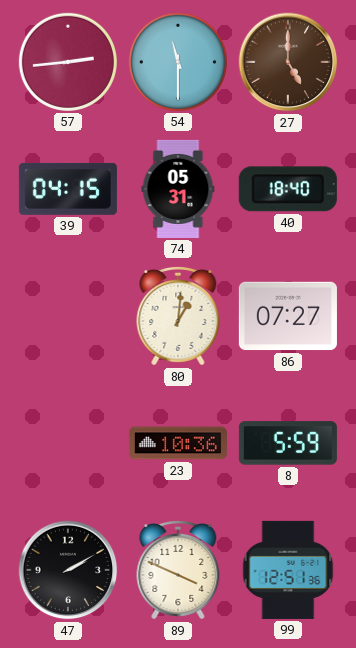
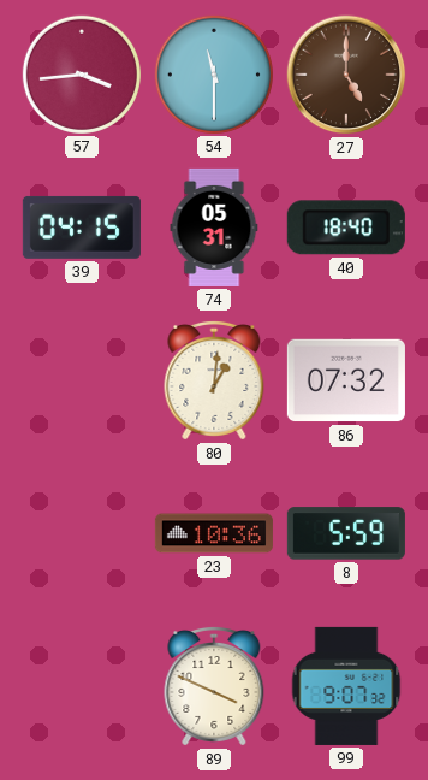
57: 2:44 -> 3:44
86: 07:27 -> 07:32
47: 2:10 -> none
99: 12:51 -> 9:07
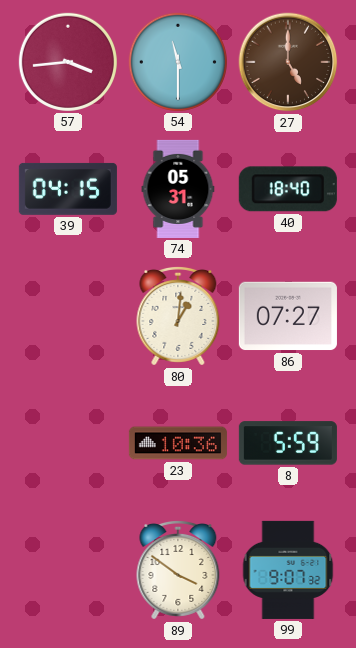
86: 07:32 -> 07:27
89: 3:49 -> 3:51
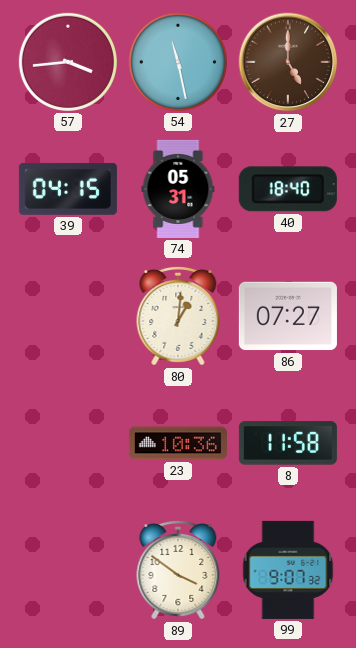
54: 11:30 -> 11:28
8: 5:59 -> 11:58
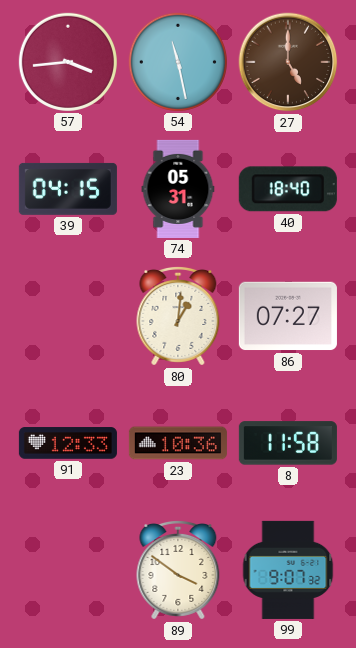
91: none -> 12:33
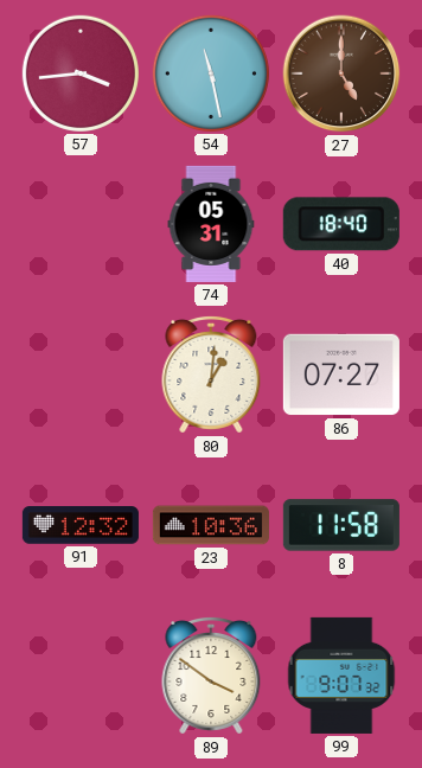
39: 04:15 -> none
91: 12:33 -> 12:32
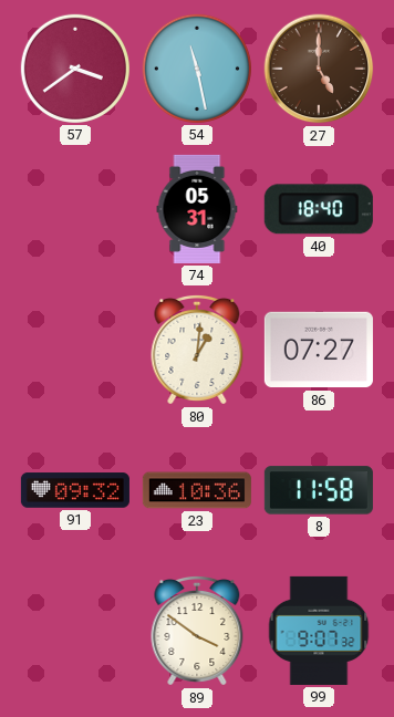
57: 3:44 -> 3:39
91: 12:32 -> 09:32
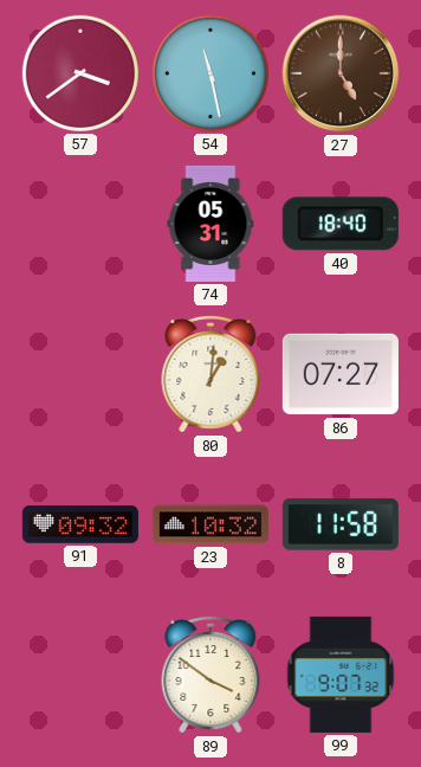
23: 10:36 -> 10:32
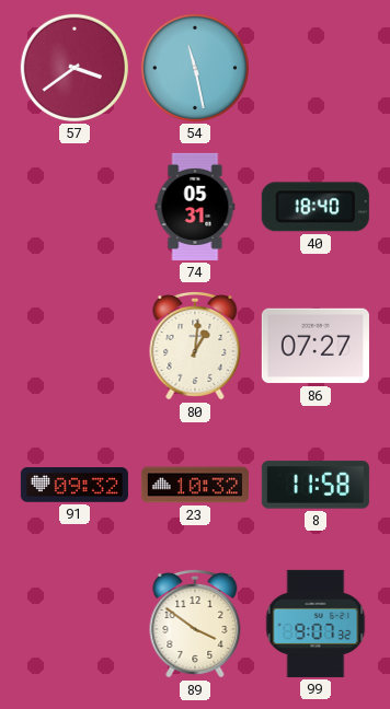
27: 5:00 -> none
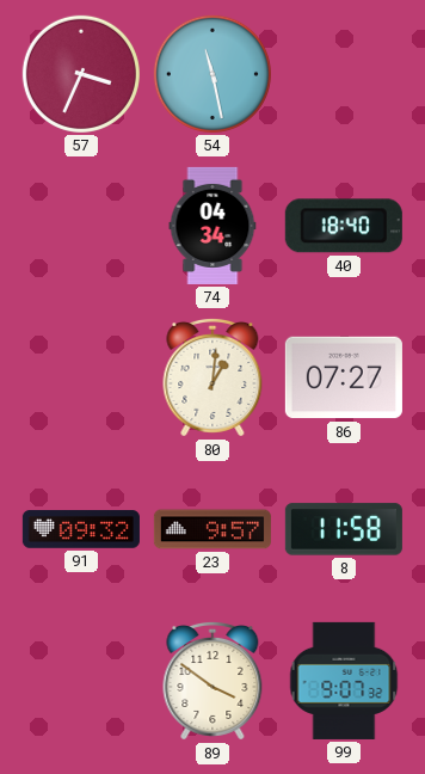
57: 3:39 -> 3:34
74: 05:31 -> 04:34
23: 10:32 -> 9:57
